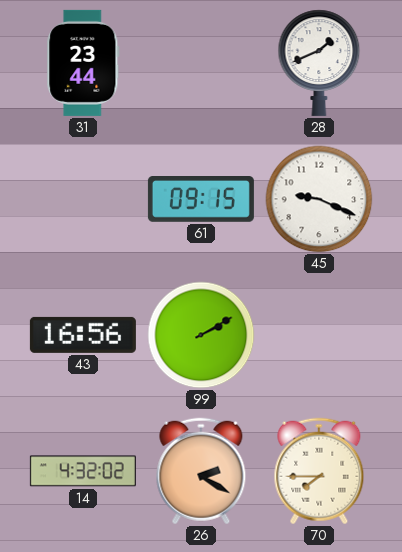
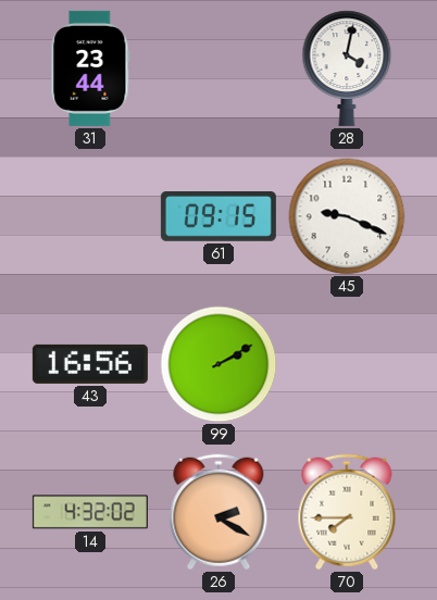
28: 1:41 -> 4:02
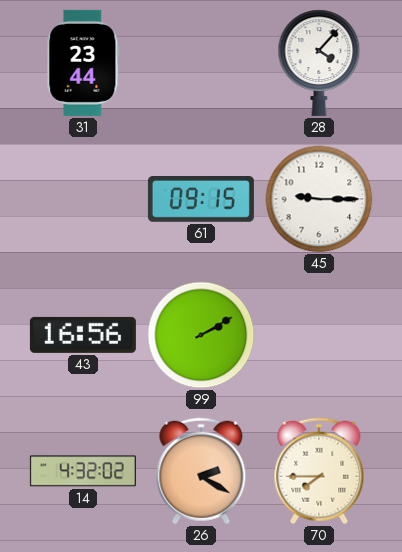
28: 4:02 -> 4:07
45: 9:19 -> 9:15
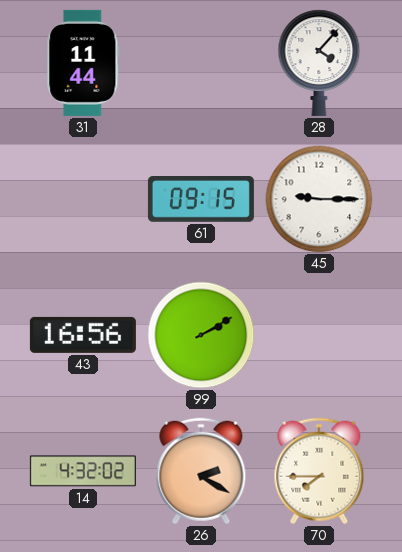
31: 23:44 -> 11:44
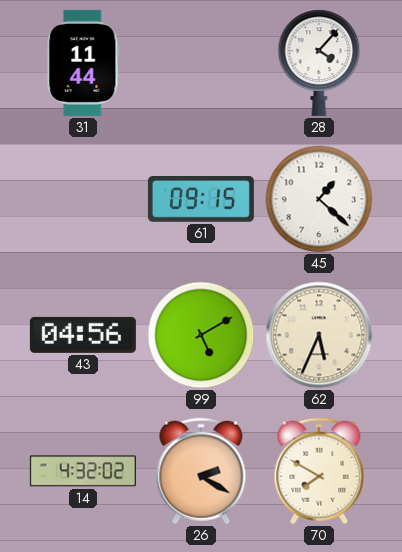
45: 9:15 -> 1:22
43: 16:56 -> 04:56
99: 2:10 -> 5:10
62: none -> 5:34
70: 7:45 -> 7:50
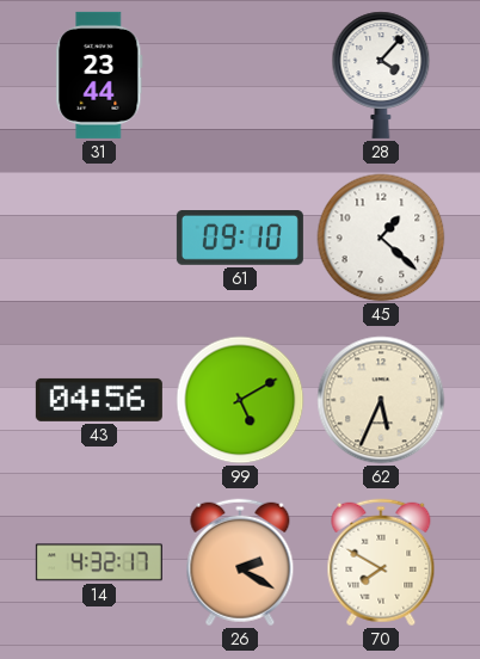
31: 11:44 -> 23:44
61: 09:15 -> 09:10
14: 4:32:02 -> 4:32:17
